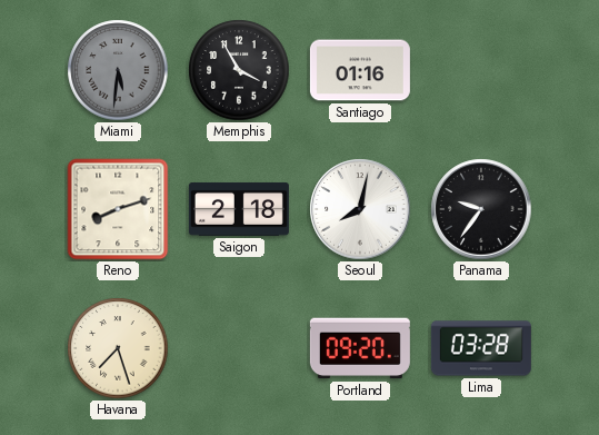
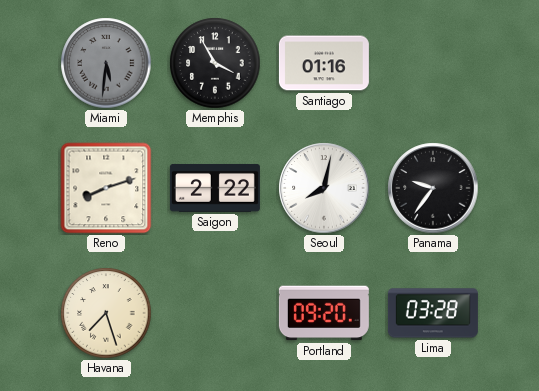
Saigon: 2:18 -> 2:22
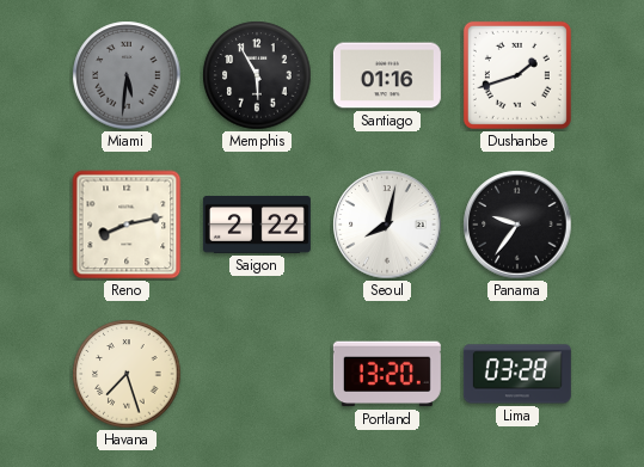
Memphis: 3:55 -> 5:55
Dushanbe: none -> 1:42
Reno: 8:12 -> 8:13
Portland: 09:20 -> 13:20
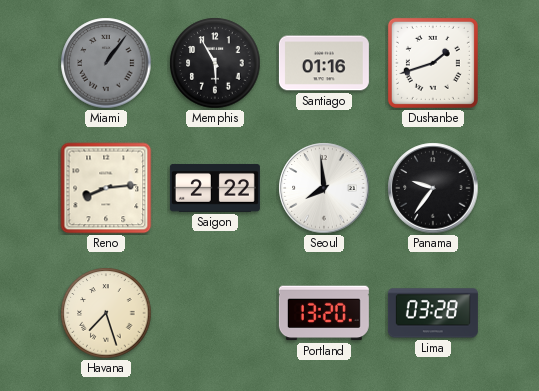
Miami: 5:31 -> 1:06
Reno: 8:13 -> 8:14
Seoul: 8:02 -> 7:59
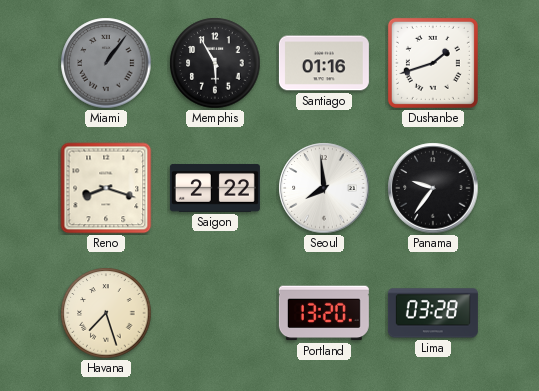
Reno: 8:14 -> 8:18
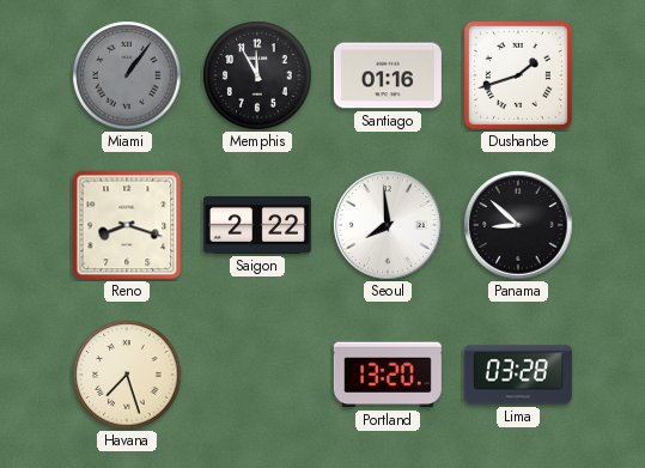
Memphis: 5:55 -> 11:55
Panama: 9:36 -> 8:52
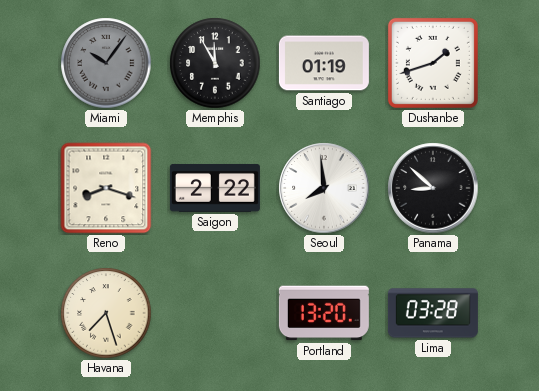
Miami: 1:06 -> 10:06
Santiago: 01:16 -> 01:19
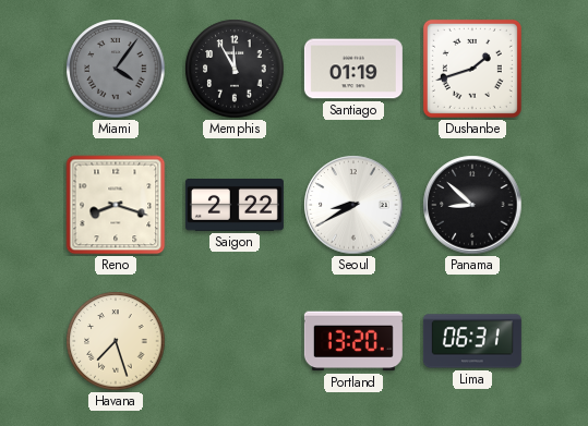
Miami: 10:06 -> 4:06
Seoul: 7:59 -> 8:40
Lima: 03:28 -> 06:31
